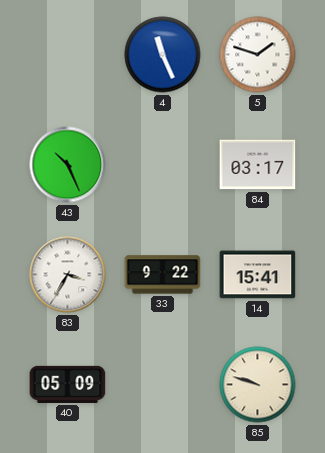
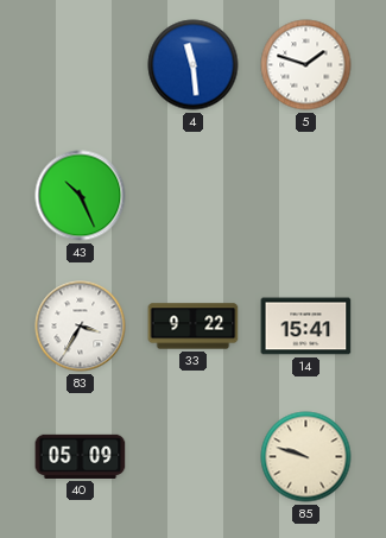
4: 11:26 -> 11:29
84: 03:17 -> none
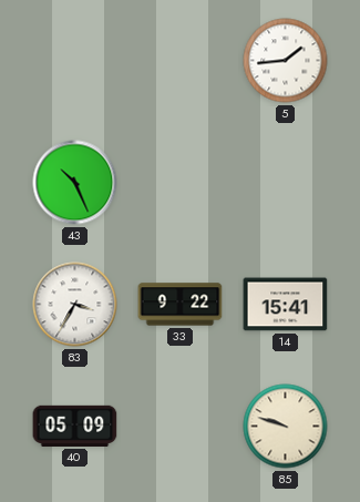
4: 11:29 -> none
5: 1:48 -> 1:44
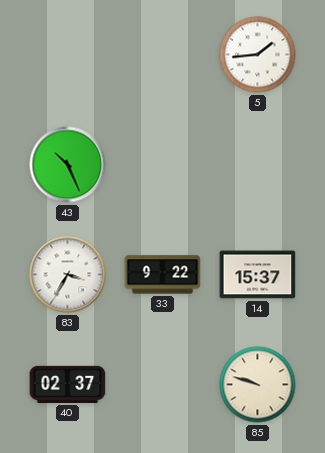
14: 15:41 -> 15:37
40: 05:09 -> 02:37
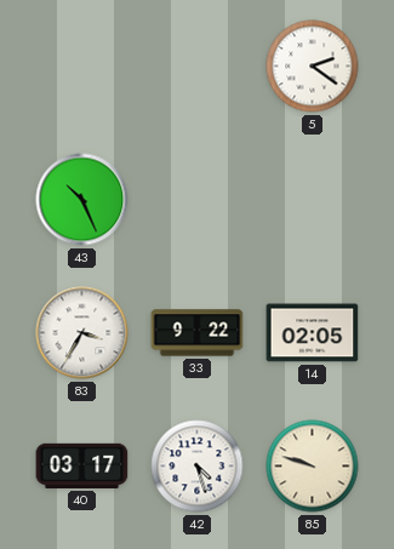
5: 1:44 -> 2:21
14: 15:37 -> 02:05
40: 02:37 -> 03:17
42: none -> 4:27
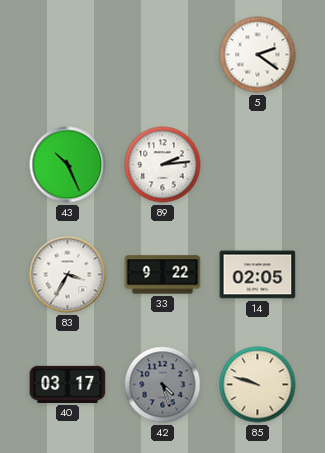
89: none -> 2:14
42 dial: white -> grey
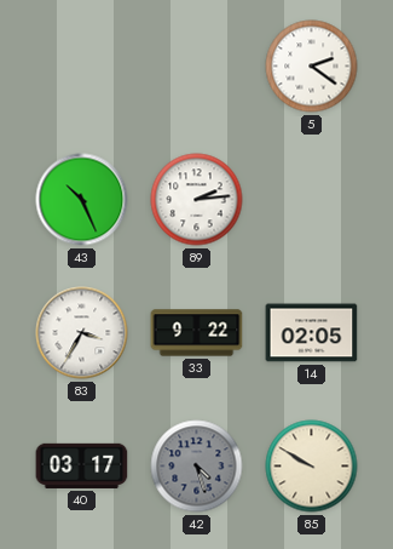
85: 9:48 -> 9:50
